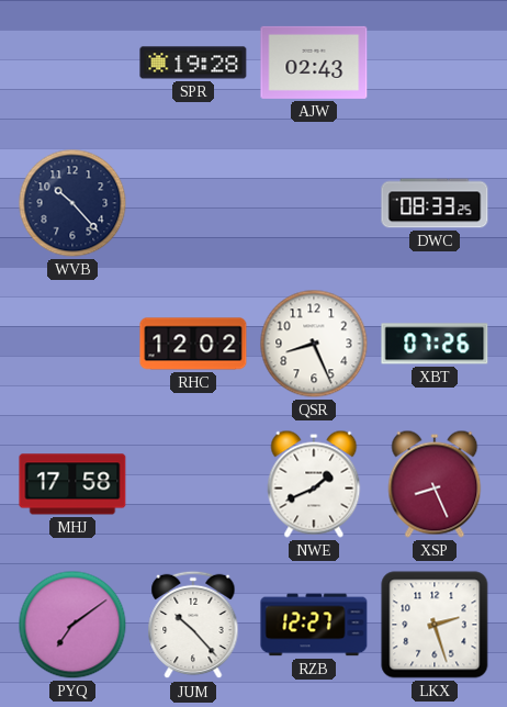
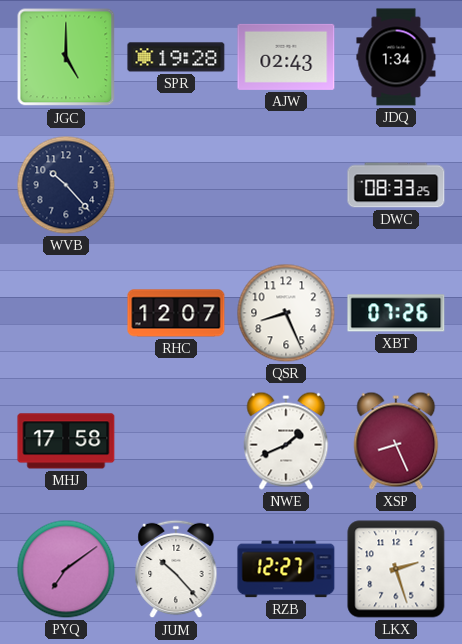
JGC: none -> 5:00
JDQ: none -> 1:34
RHC: 12:02 -> 12:07
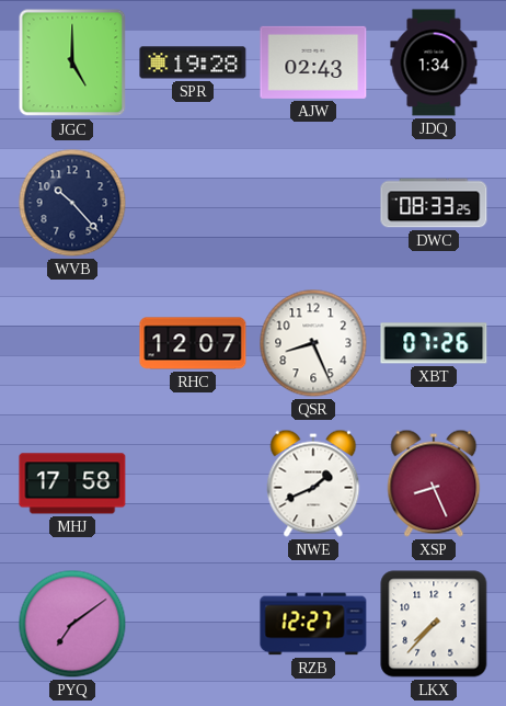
JUM: 10:23 -> none
LKX: 2:27 -> 7:37
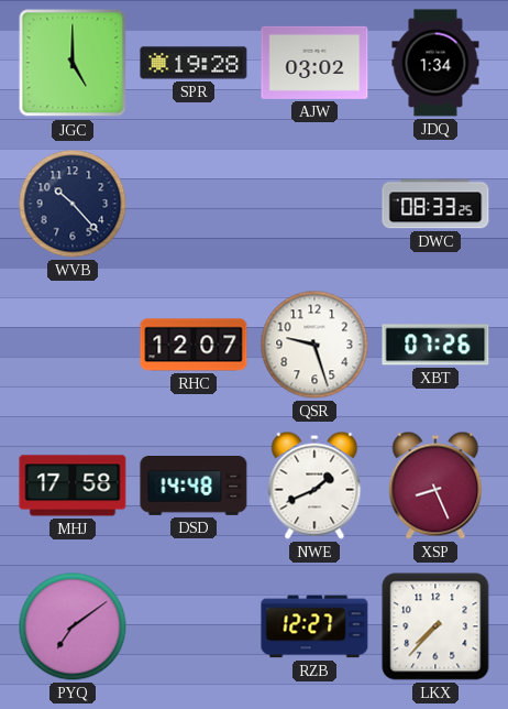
AJW: 02:43 -> 03:02
QSR: 8:26 -> 9:27
DSD: none -> 14:48
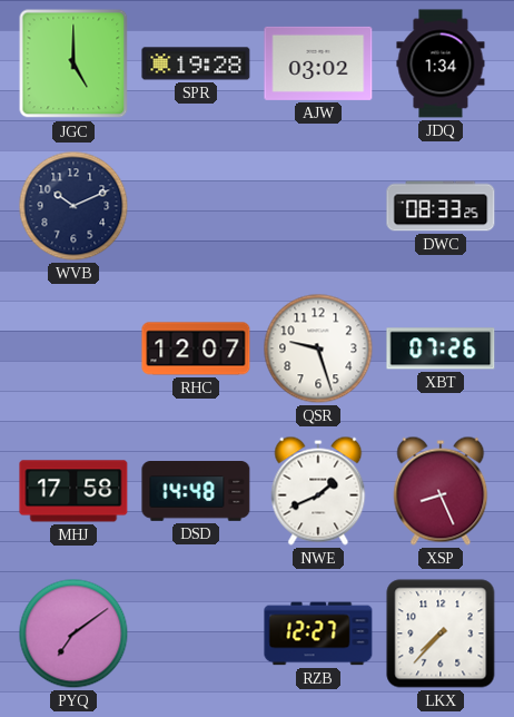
WVB: 10:23 -> 10:11
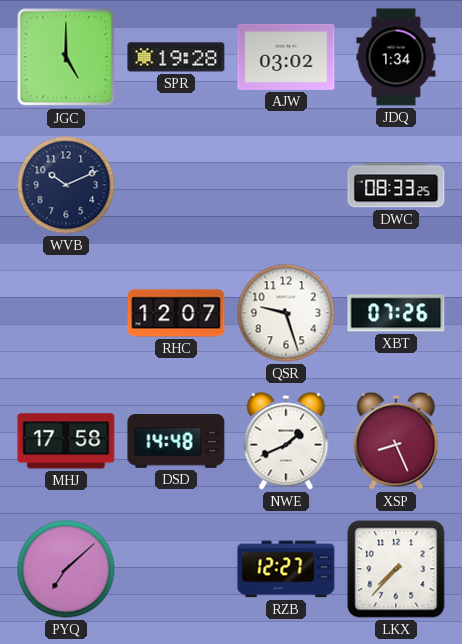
PYQ: 7:09 -> 7:08
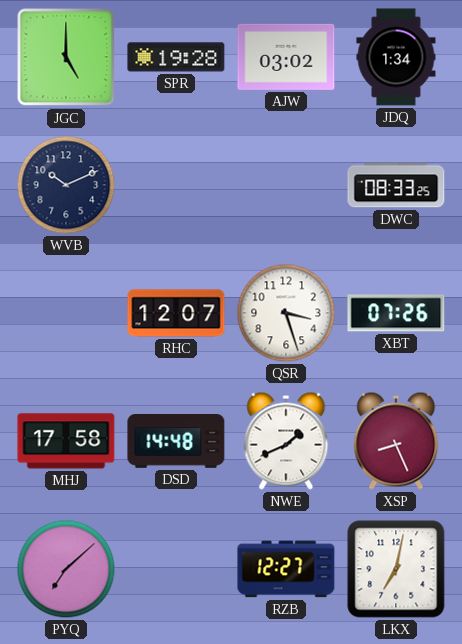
QSR: 9:27 -> 3:27
LKX: 7:37 -> 7:02
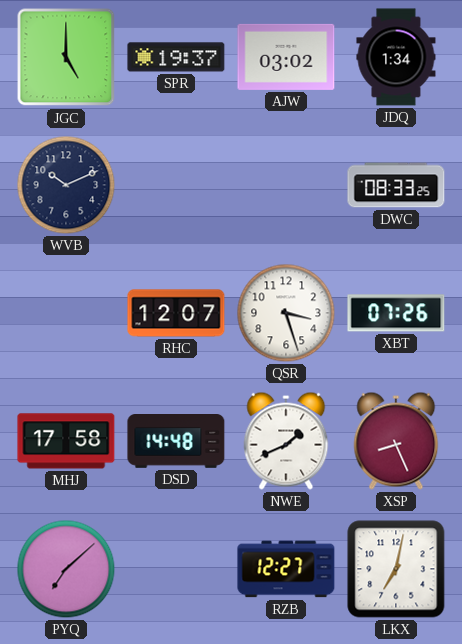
SPR: 19:28 -> 19:37
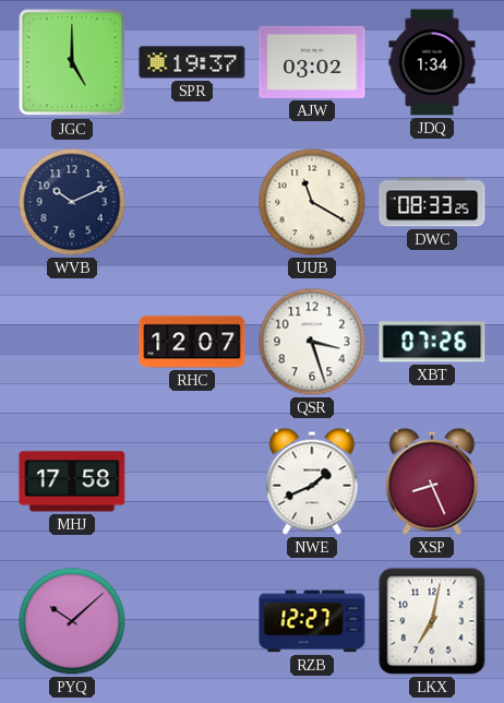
UUB: none -> 11:20
DSD: 14:48 -> none
PYQ: 7:08 -> 10:08
